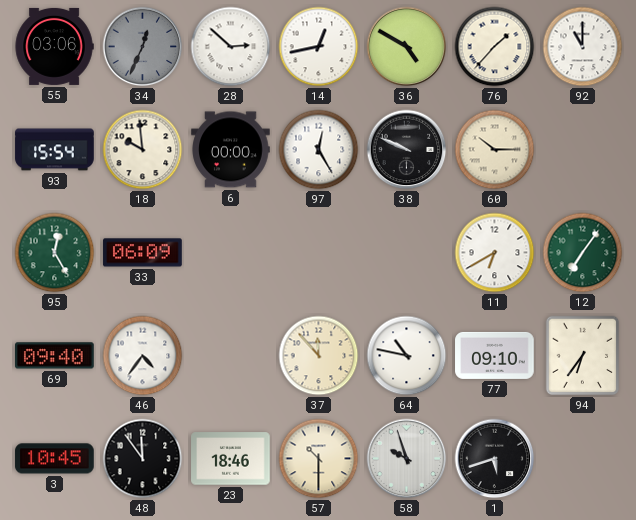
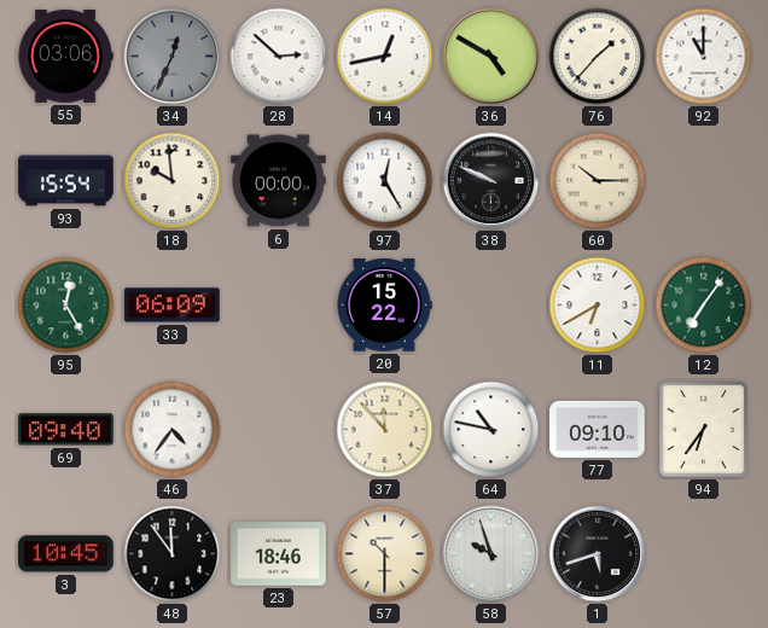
20: none -> 15:22
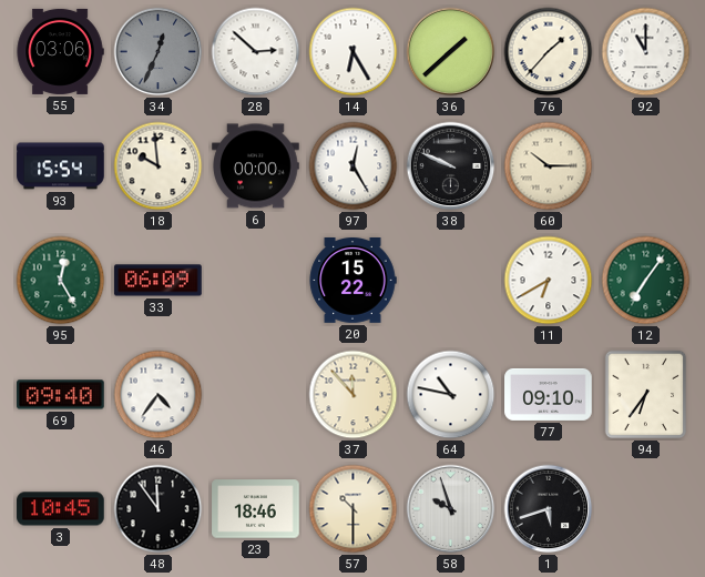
14: 12:43 -> 6:25
36: 4:50 -> 1:38
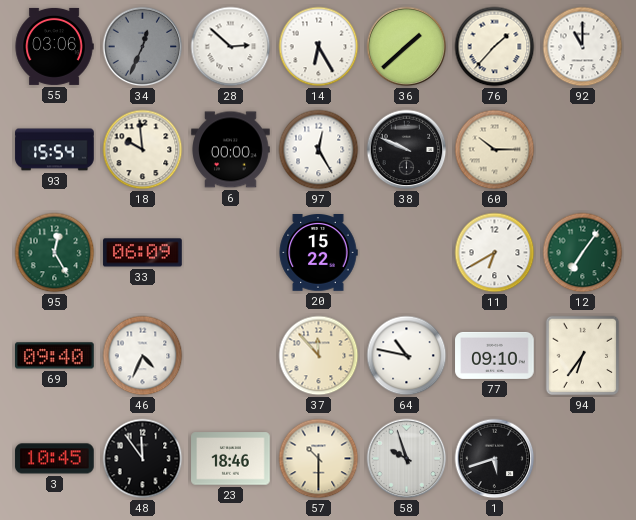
46: 4:36 -> 4:34
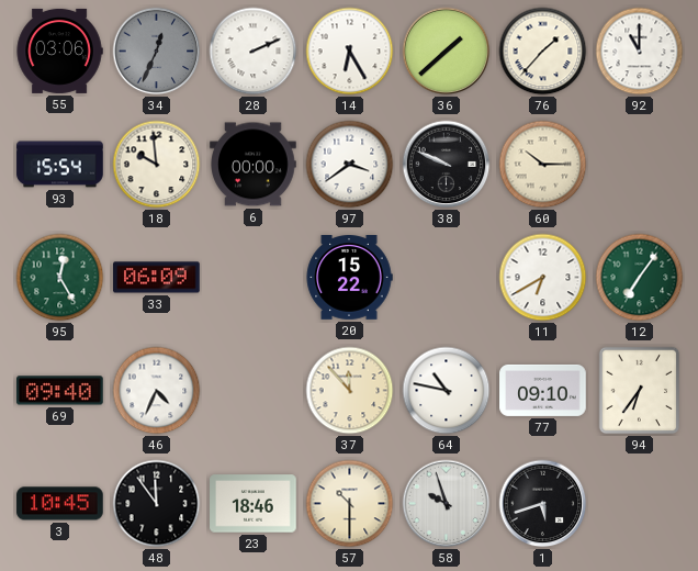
28: 2:52 -> 2:11
97: 12:25 -> 3:39
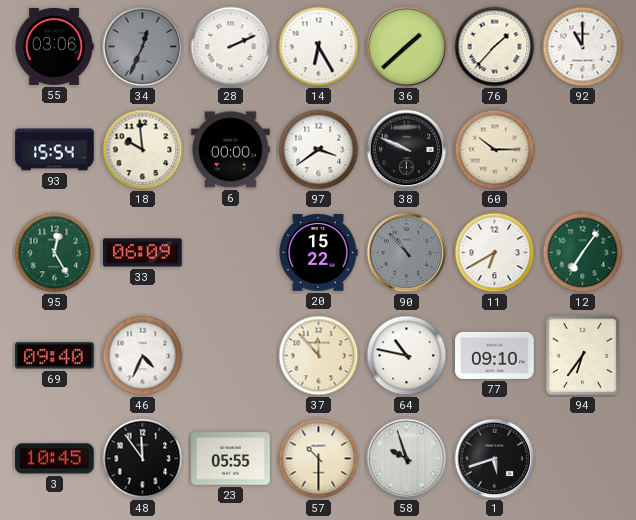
90: none -> 10:53
23: 18:46 -> 05:55
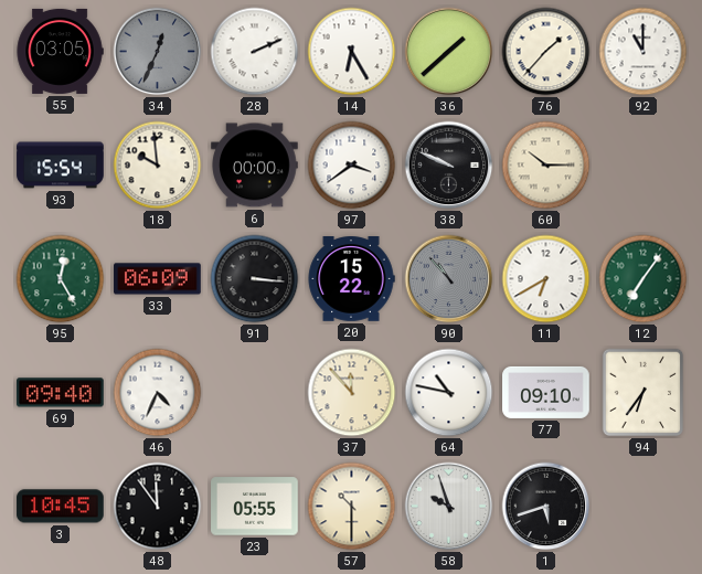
55: 03:06 -> 03:05
91: none -> 3:16
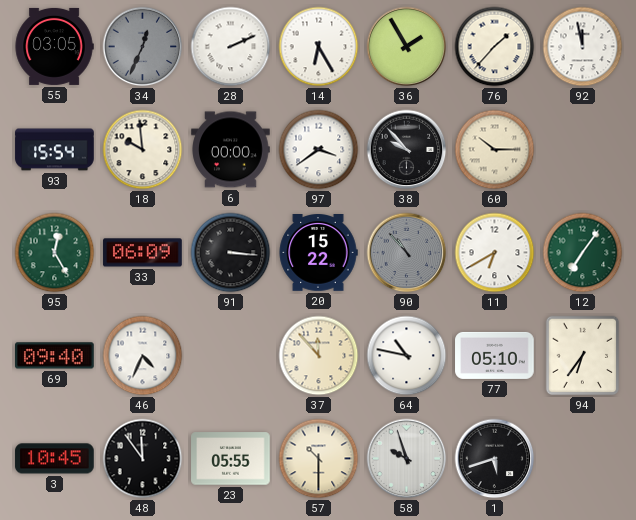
36: 1:38 -> 1:55
92: 11:00 -> 11:58
38: 9:49 -> 9:53
77: 09:10 -> 05:10
